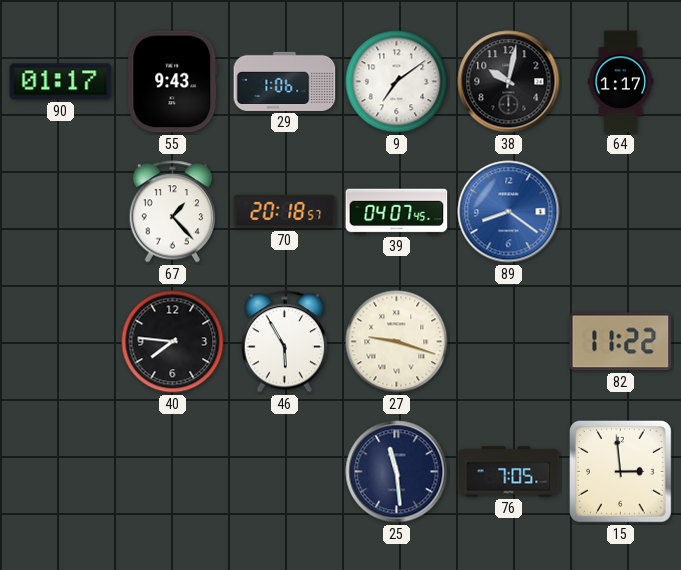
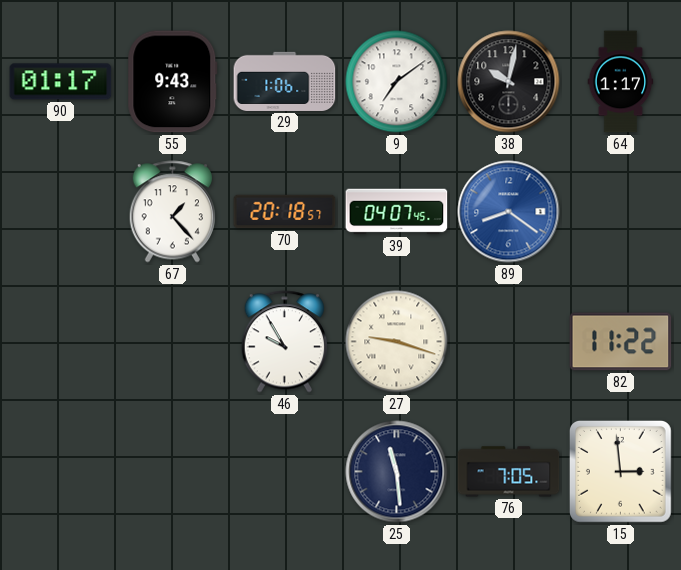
40: 7:46 -> none
46: 5:55 -> 9:55
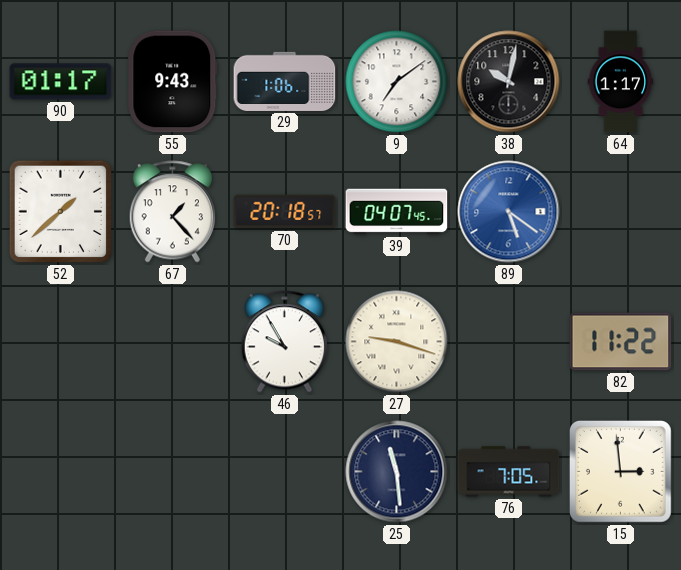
52: none -> 1:38
89: 8:21 -> 5:21
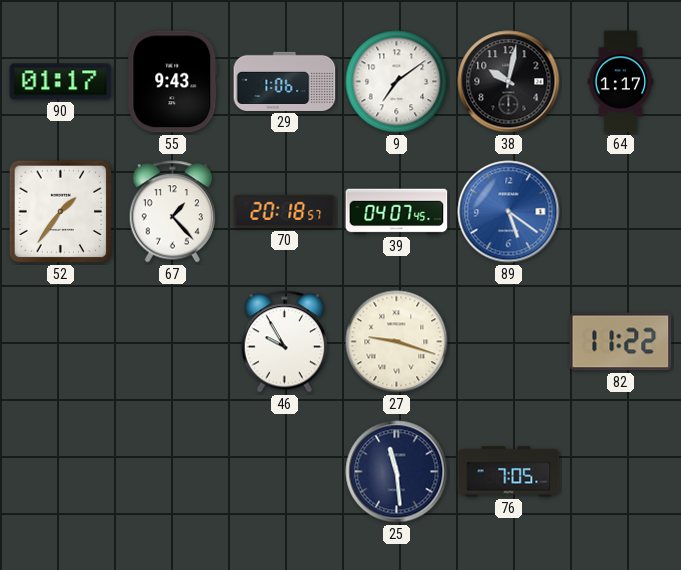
52: 1:38 -> 1:36
15: 2:59 -> none
